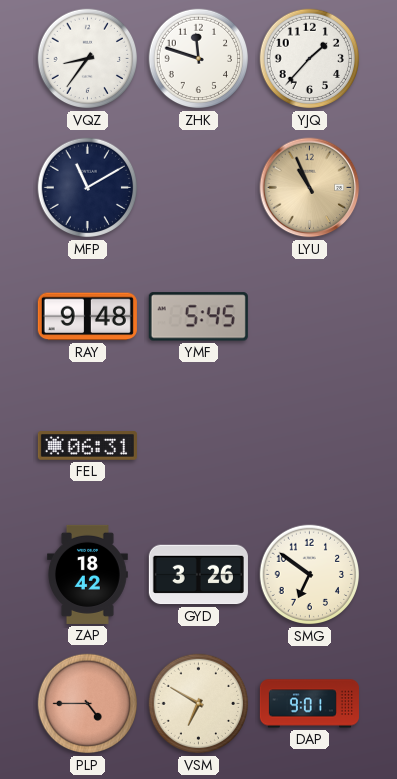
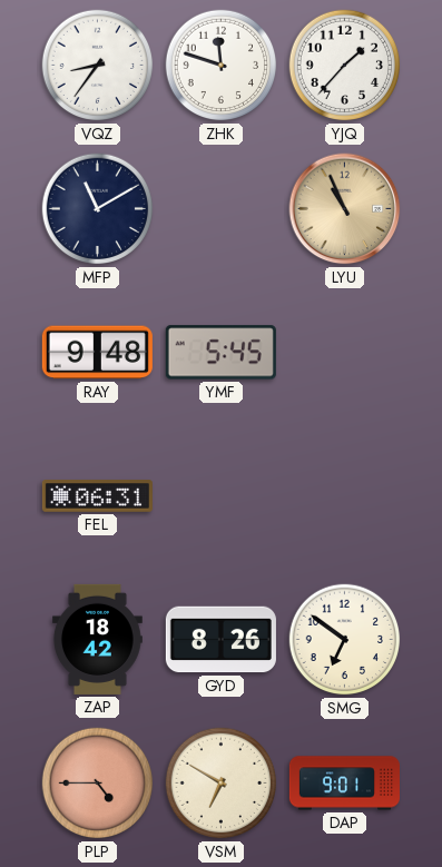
GYD: 3:26 -> 8:26
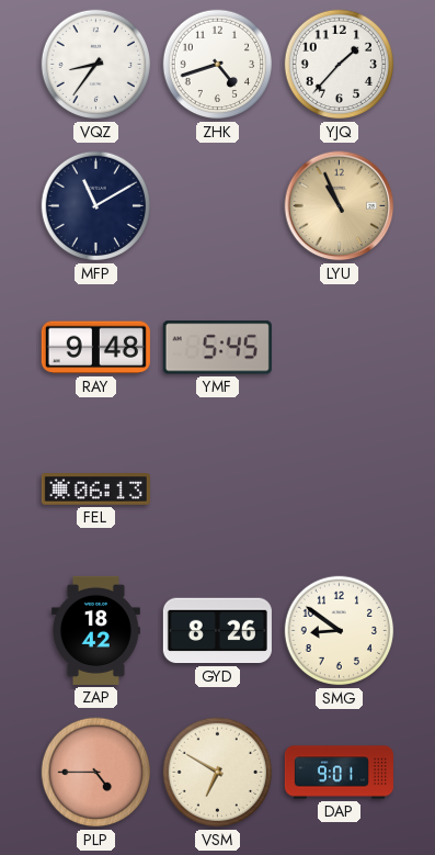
ZHK: 11:48 -> 4:42
FEL: 06:31 -> 06:13
SMG: 6:51 -> 8:51
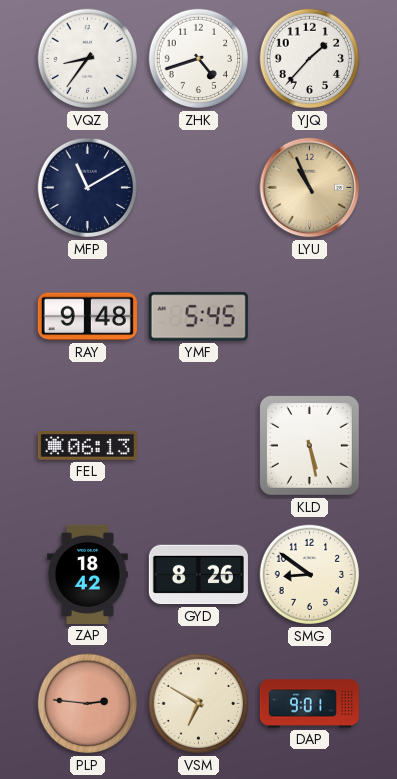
KLD: none -> 5:28
PLP: 4:45 -> 2:46
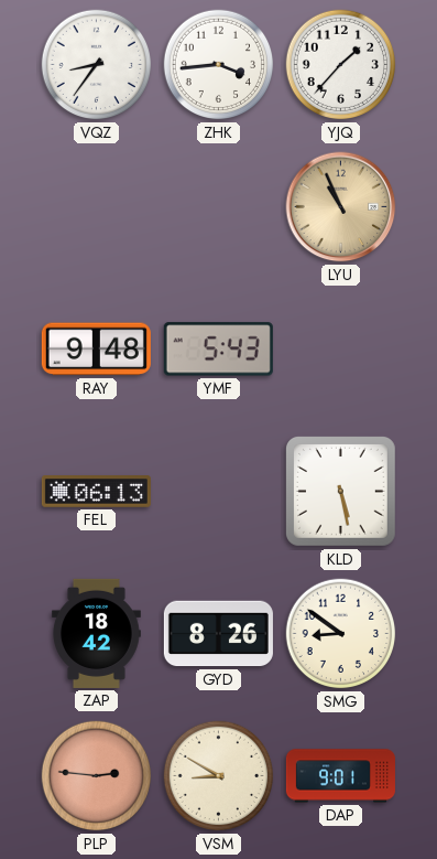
ZHK: 4:42 -> 3:44
MFP: 11:10 -> none
YMF: 5:45 -> 5:43
VSM: 6:50 -> 8:50
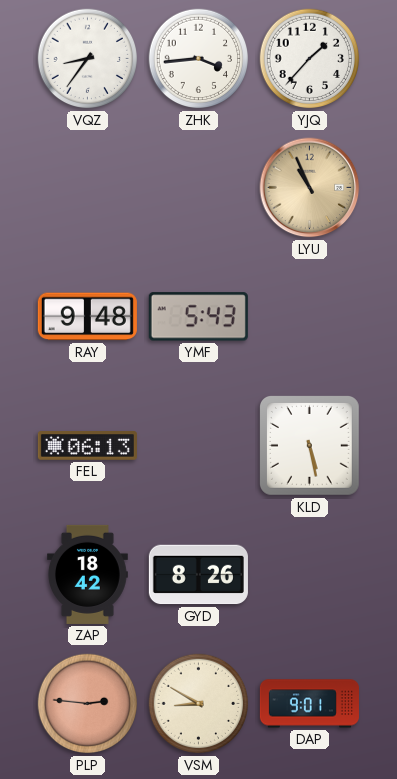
SMG: 8:51 -> none
